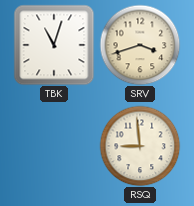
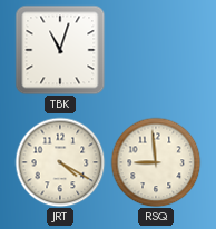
SRV: 3:42 -> none
JRT: none -> 4:20
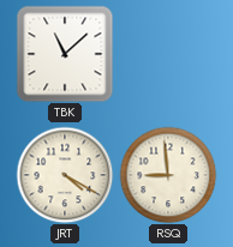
TBK: 11:03 -> 11:08
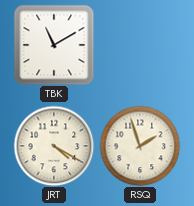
TBK: 11:08 -> 11:10
RSQ: 8:59 -> 1:57
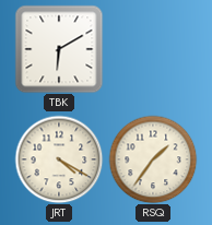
TBK: 11:10 -> 6:10
RSQ: 1:57 -> 1:36
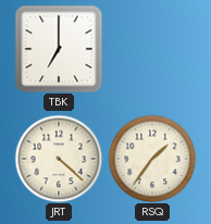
TBK: 6:10 -> 7:00
JRT: 4:20 -> 4:22
